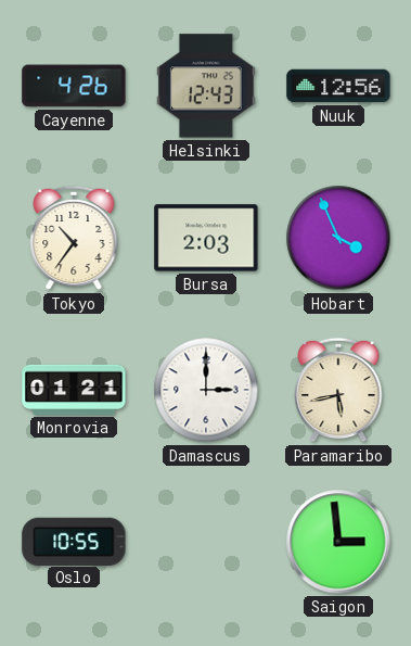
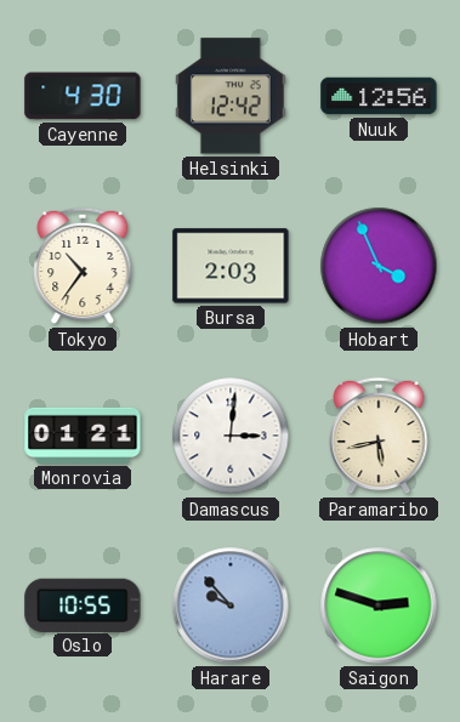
Cayenne: 4:26 -> 4:30
Helsinki: 12:43 -> 12:42
Damascus: 3:00 -> 3:01
Harare: none -> 9:53
Saigon: 2:59 -> 2:48
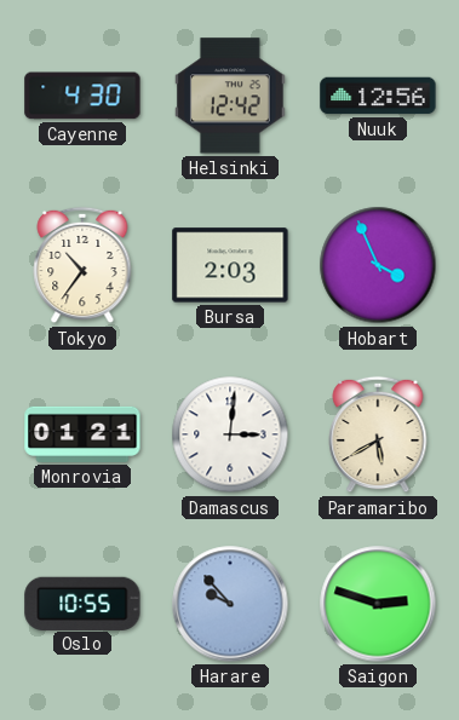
Paramaribo: 5:43 -> 5:40
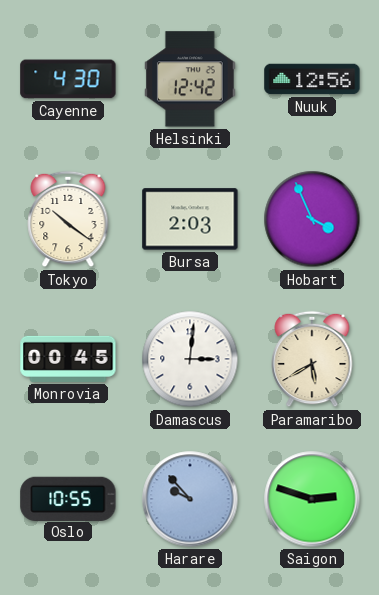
Tokyo: 10:36 -> 10:21
Monrovia: 01:21 -> 00:45
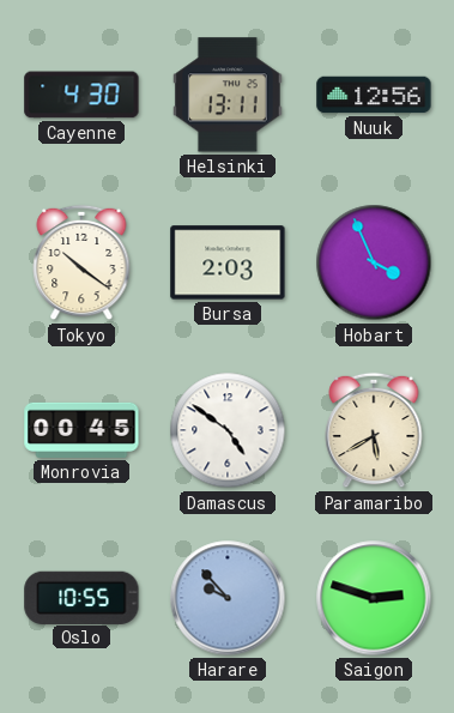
Helsinki: 12:42 -> 13:11
Damascus: 3:01 -> 4:51
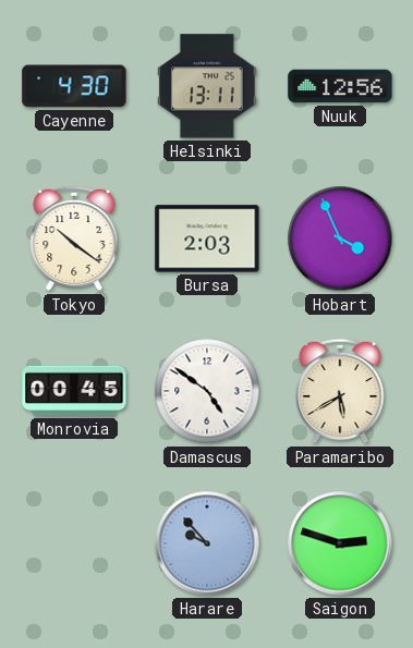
Oslo: 10:55 -> none
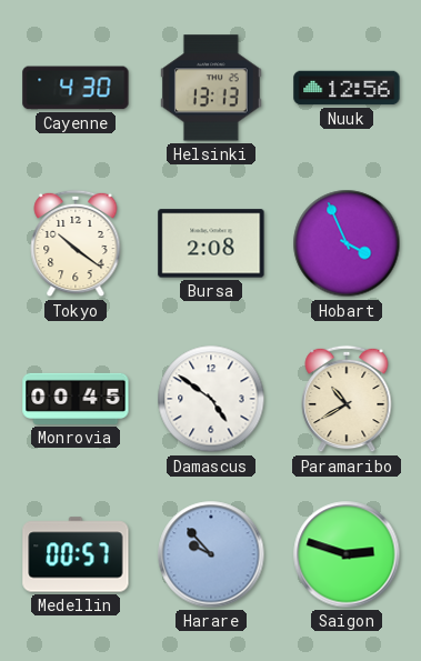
Helsinki: 13:11 -> 13:13
Bursa: 2:03 -> 2:08
Paramaribo: 5:40 -> 10:40
Medellin: none -> 00:57
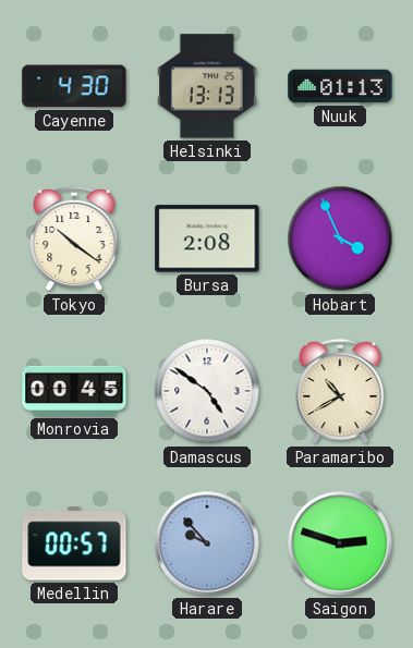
Nuuk: 12:56 -> 01:13
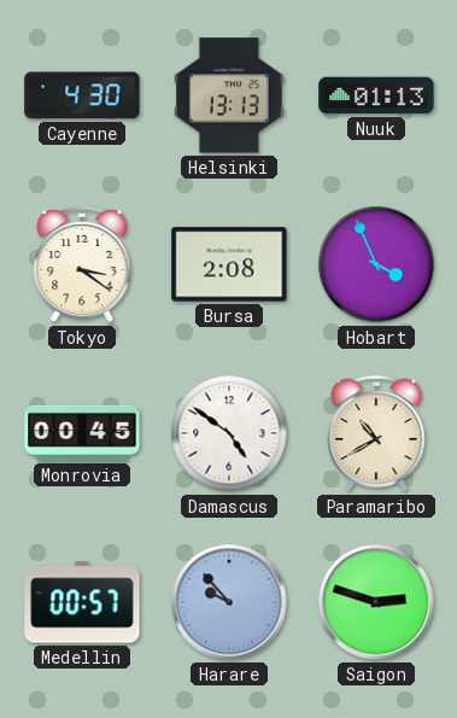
Tokyo: 10:21 -> 3:21
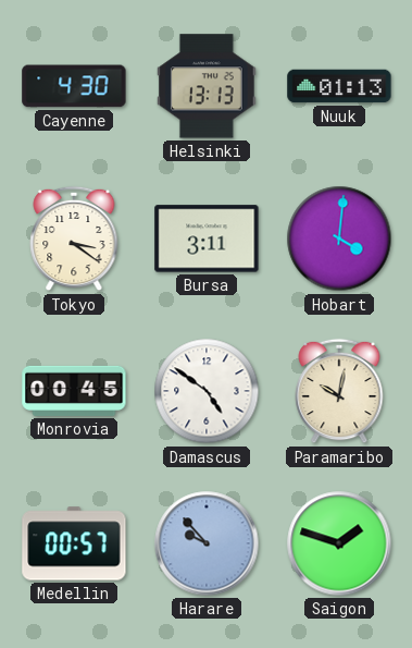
Bursa: 2:08 -> 3:11
Hobart: 3:56 -> 4:01
Paramaribo: 10:40 -> 10:02
Saigon: 2:48 -> 1:48
